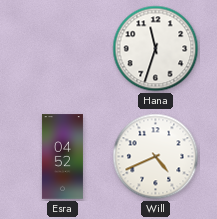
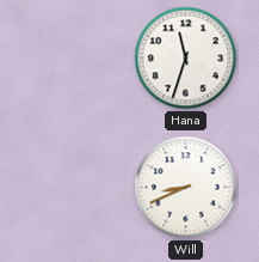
Esra: 04:52 -> none
Will: 4:41 -> 8:41
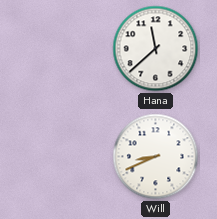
Hana: 11:33 -> 11:38
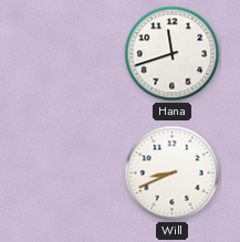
Hana: 11:38 -> 11:42
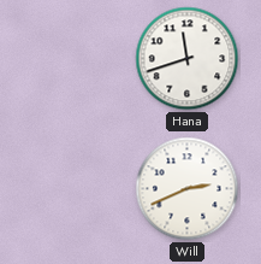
Will: 8:41 -> 2:41
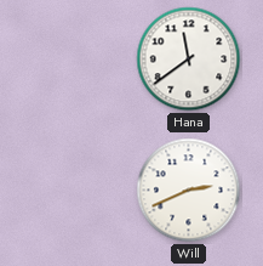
Hana: 11:42 -> 11:39
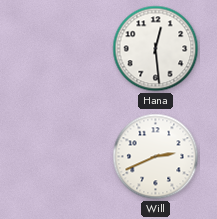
Hana: 11:39 -> 12:29
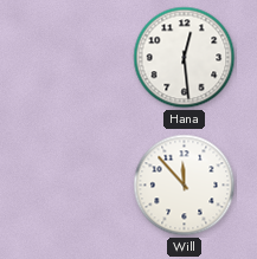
Will: 2:41 -> 11:53
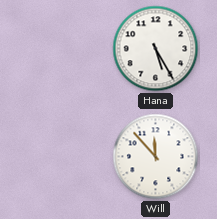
Hana: 12:29 -> 5:25
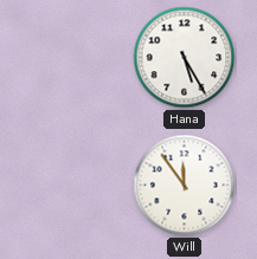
Will: 11:53 -> 11:54
